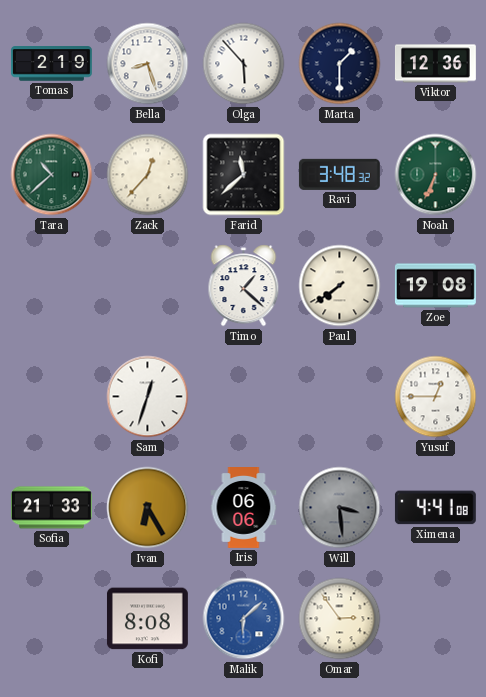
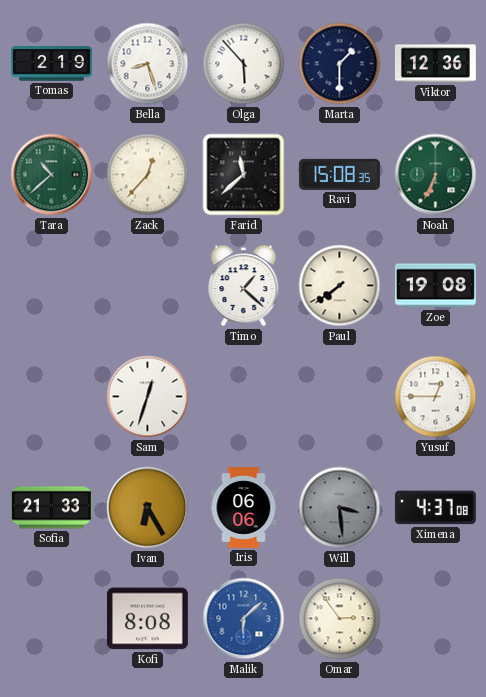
Ravi: 3:48 -> 15:08
Ximena: 4:41 -> 4:37
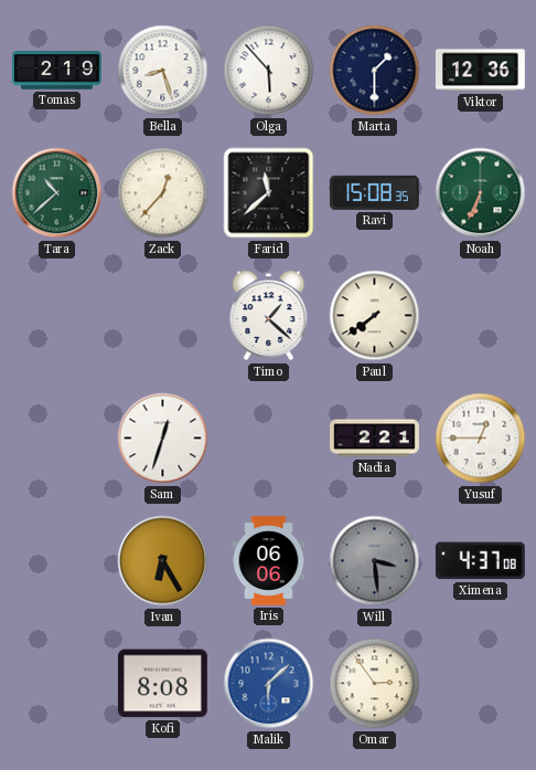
Zoe: 19:08 -> none
Nadia: none -> 2:21
Sofia: 21:33 -> none
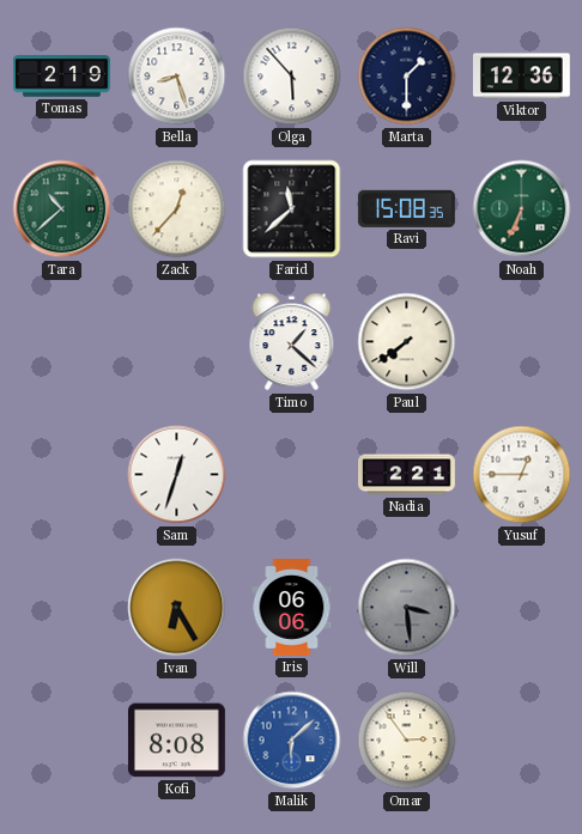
Ximena: 4:37 -> none
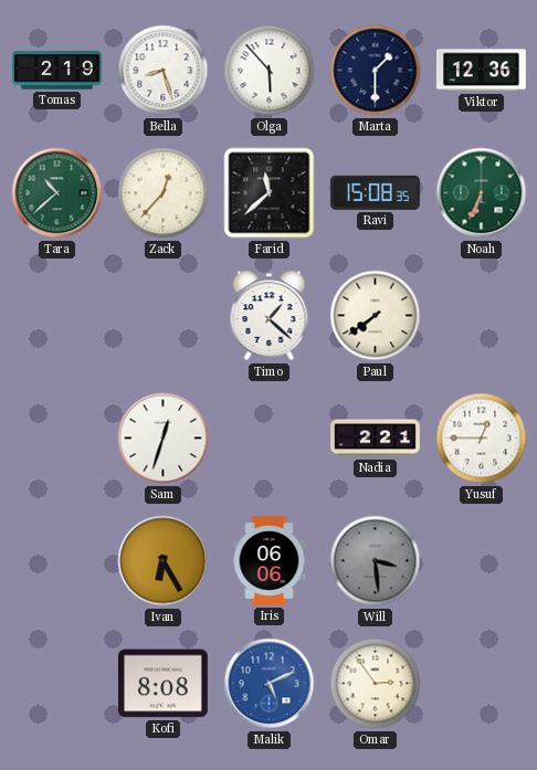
Malik: 6:08 -> 5:11
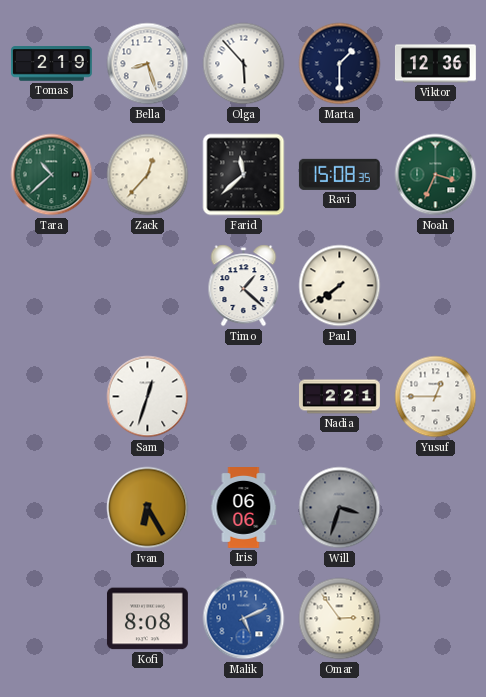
Noah: 6:34 -> 3:34
Will: 3:29 -> 3:33
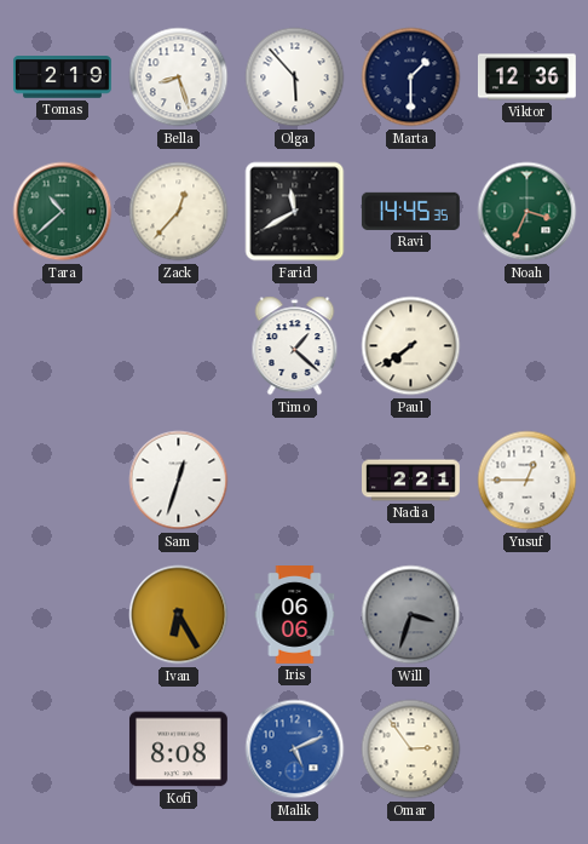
Farid: 11:38 -> 11:40
Ravi: 15:08 -> 14:45
